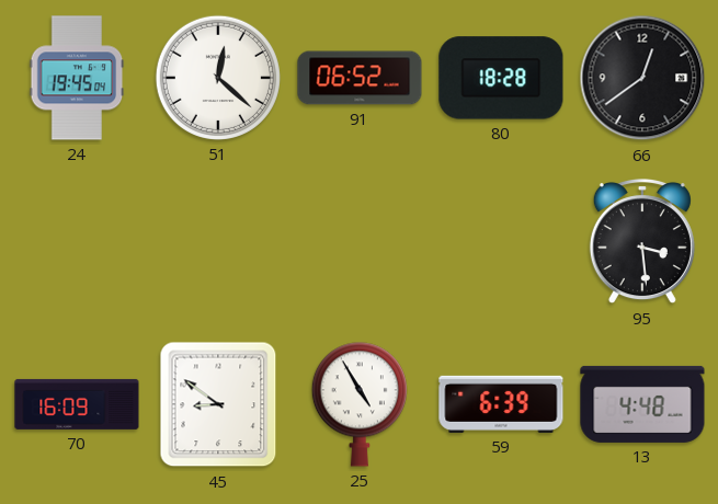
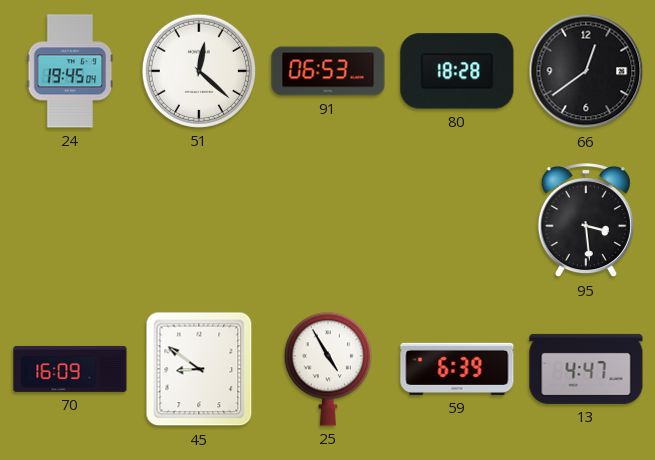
91: 06:52 -> 06:53
13: 4:48 -> 4:47
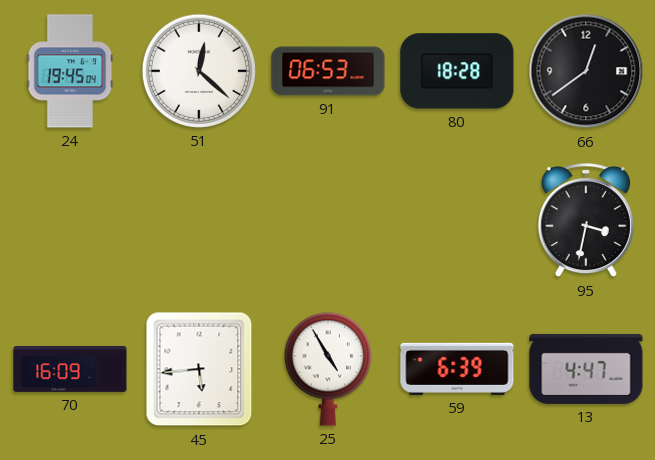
95: 3:29 -> 3:32
45: 8:51 -> 5:44
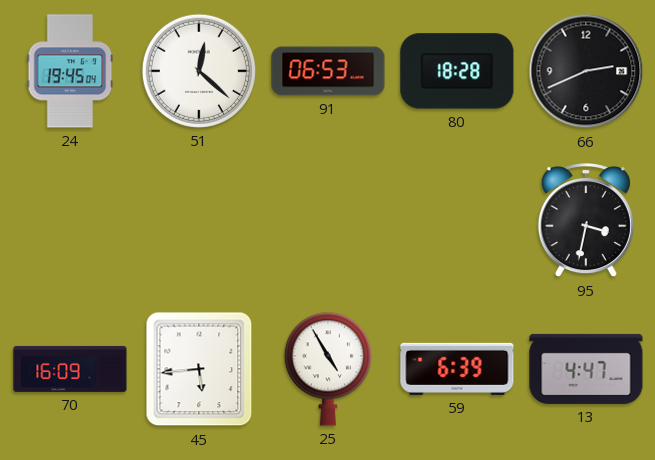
66: 12:39 -> 2:41
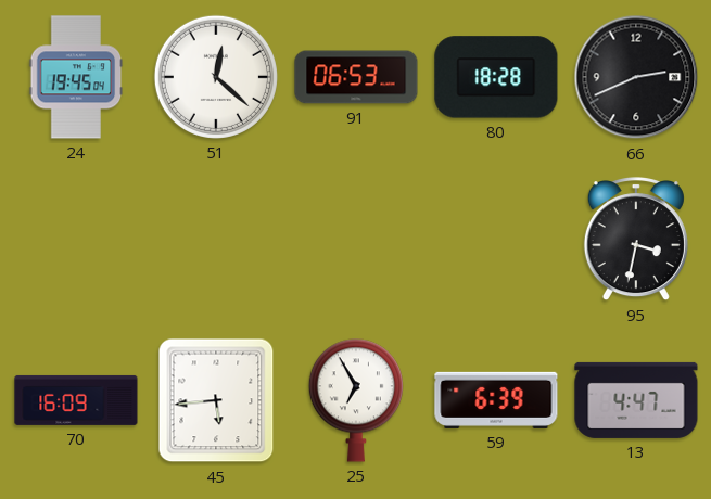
25: 4:55 -> 6:55
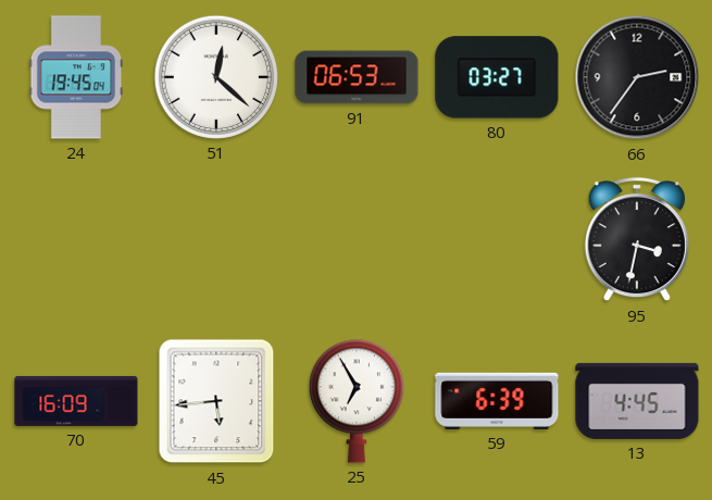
80: 18:28 -> 03:27
66: 2:41 -> 2:36
13: 4:47 -> 4:45
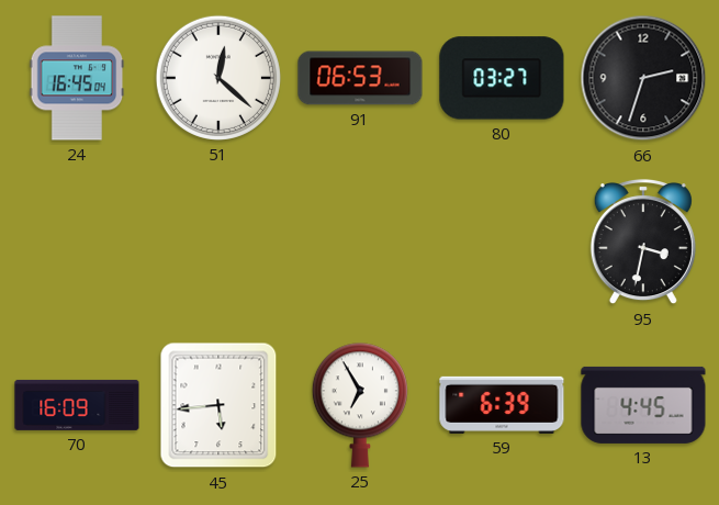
24: 19:45 -> 16:45
66: 2:36 -> 2:33
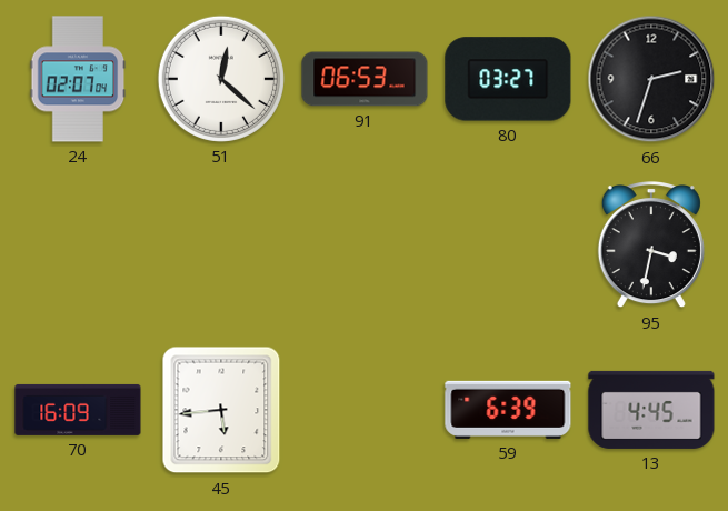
24: 16:45 -> 02:07
25: 6:55 -> none
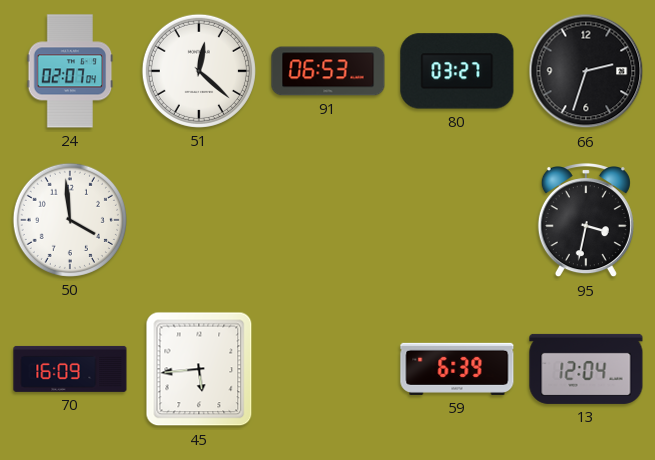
50: none -> 3:59
13: 4:45 -> 12:04
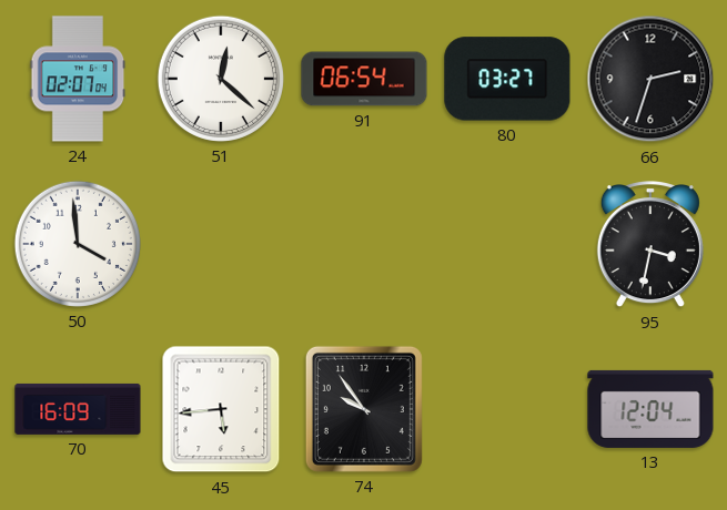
91: 06:53 -> 06:54
74: none -> 9:54
59: 6:39 -> none
